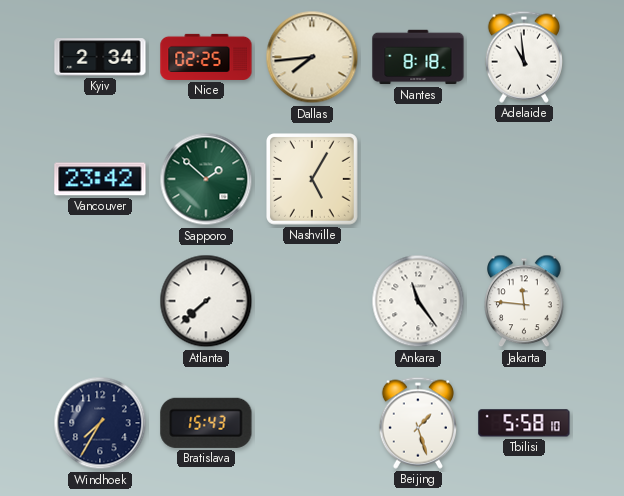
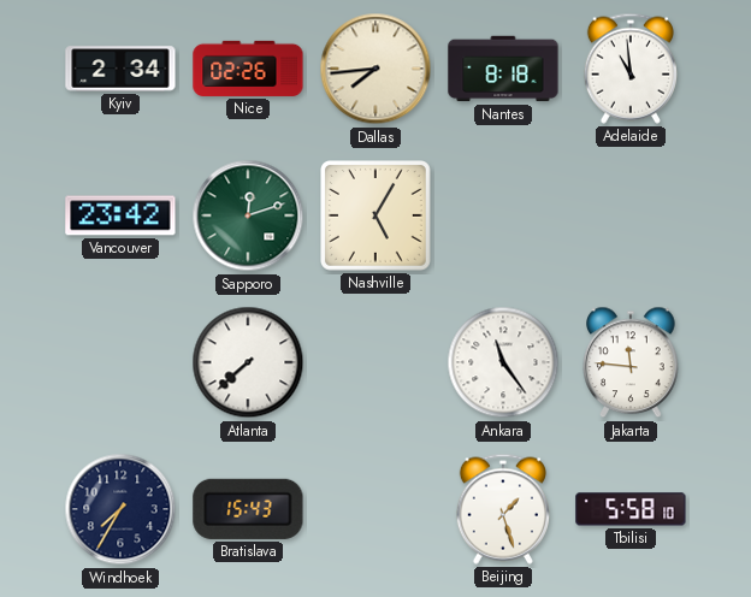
Nice: 02:25 -> 02:26
Sapporo: 1:52 -> 12:12
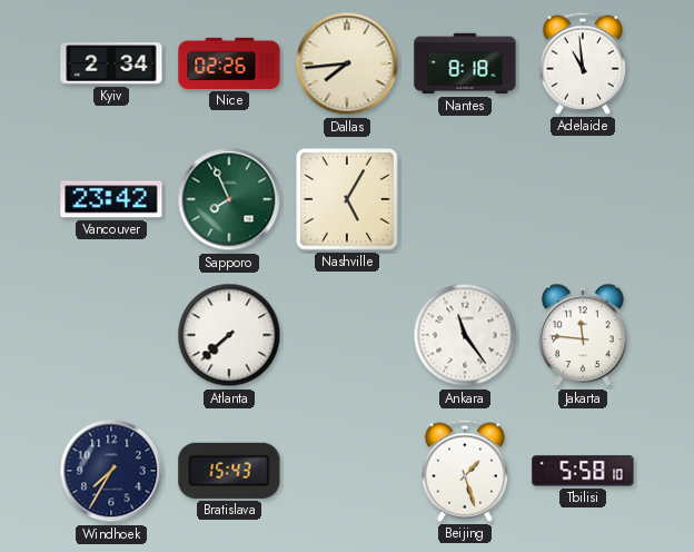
Sapporo: 12:12 -> 7:56
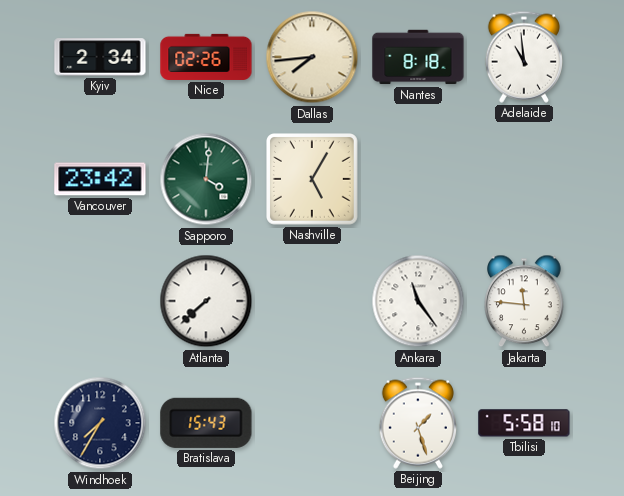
Sapporo: 7:56 -> 4:01
